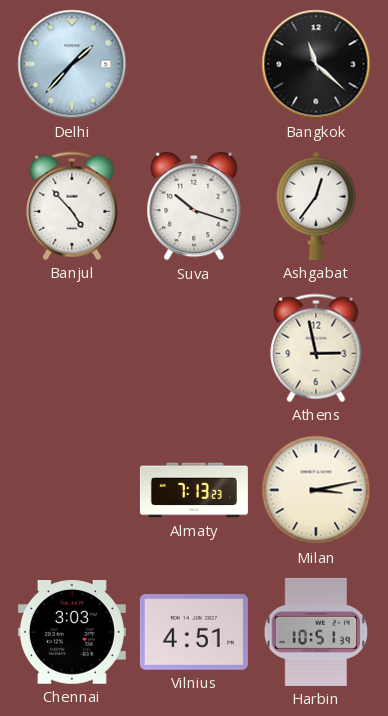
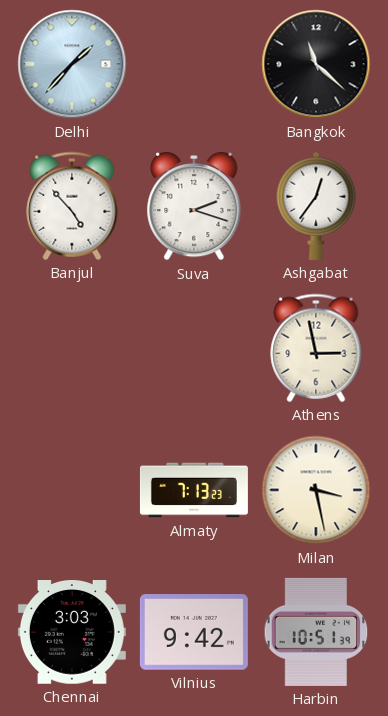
Suva: 10:18 -> 2:18
Milan: 3:13 -> 3:28
Vilnius: 4:51 -> 9:42
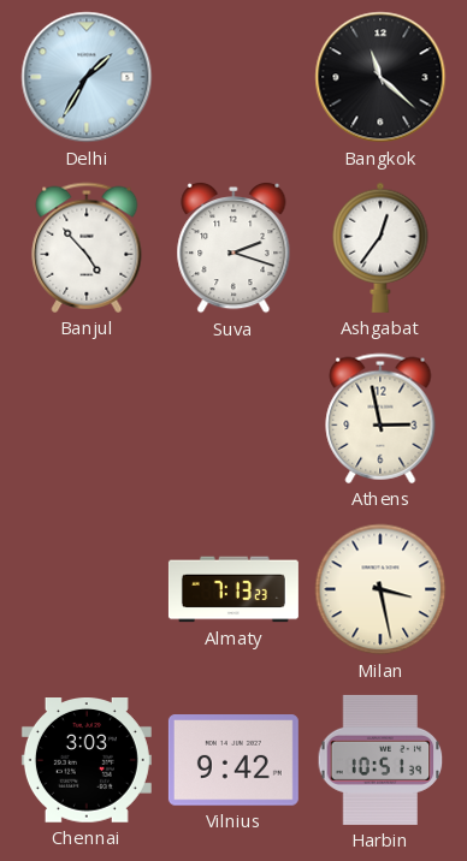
Delhi: 1:37 -> 1:35
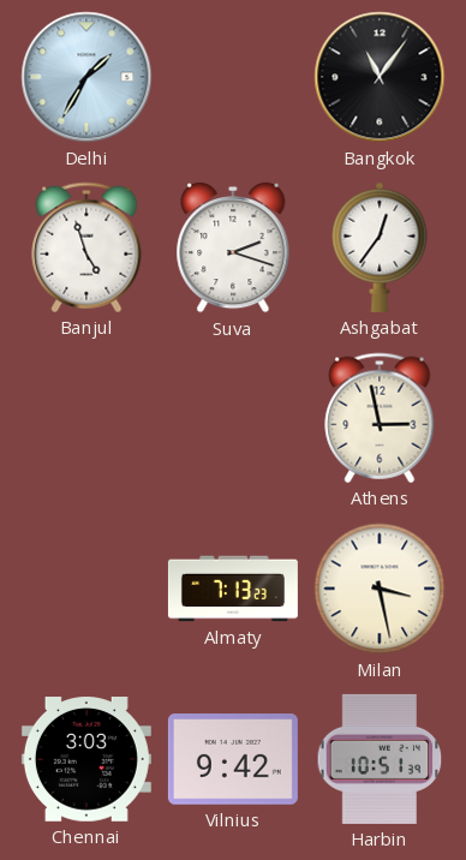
Bangkok: 11:22 -> 11:06
Banjul: 4:53 -> 4:57
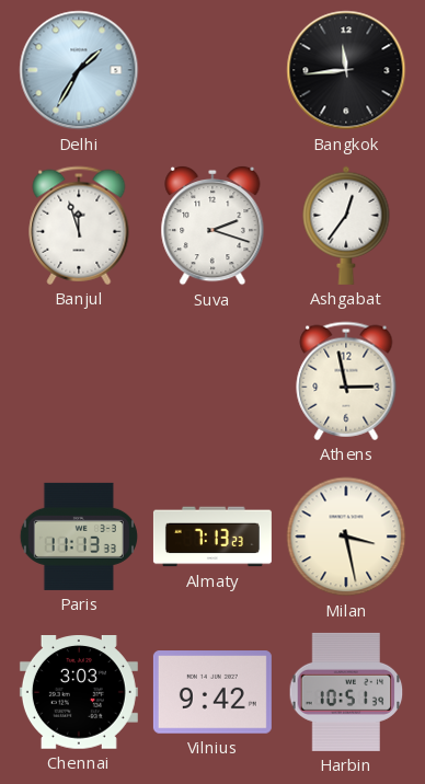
Bangkok: 11:06 -> 11:44
Banjul: 4:57 -> 11:57
Paris: none -> 11:13
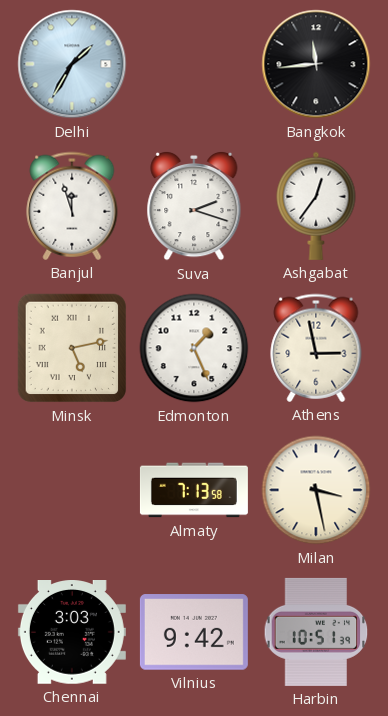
Minsk: none -> 5:13
Edmonton: none -> 1:26
Paris: 11:13 -> none
Almaty: 7:13:23 -> 7:13:58
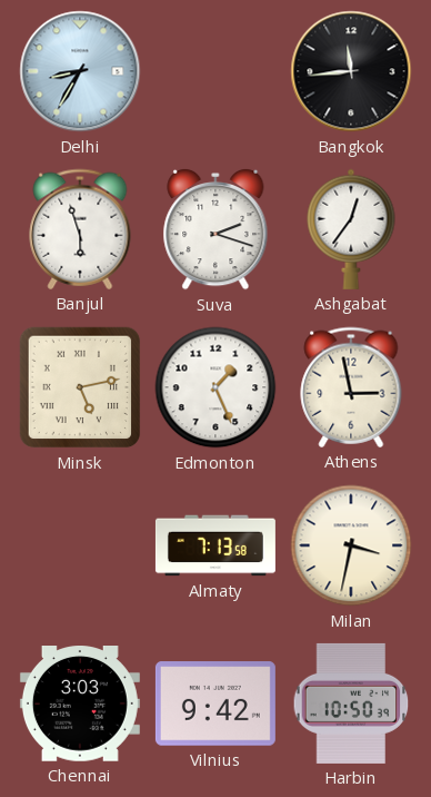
Delhi: 1:35 -> 8:35
Banjul: 11:57 -> 5:57
Milan: 3:28 -> 3:32
Harbin: 10:51 -> 10:50
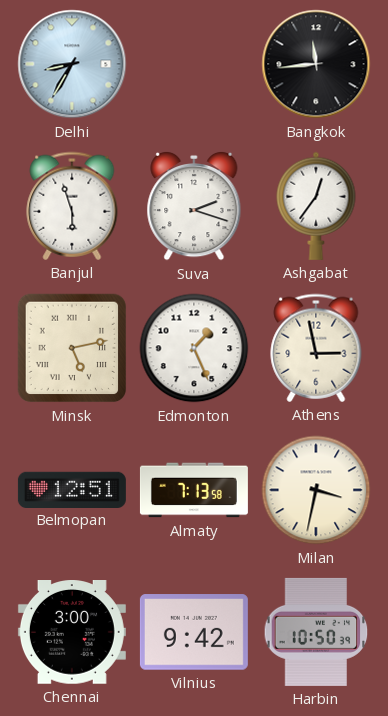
Belmopan: none -> 12:51
Chennai: 3:03 -> 3:00
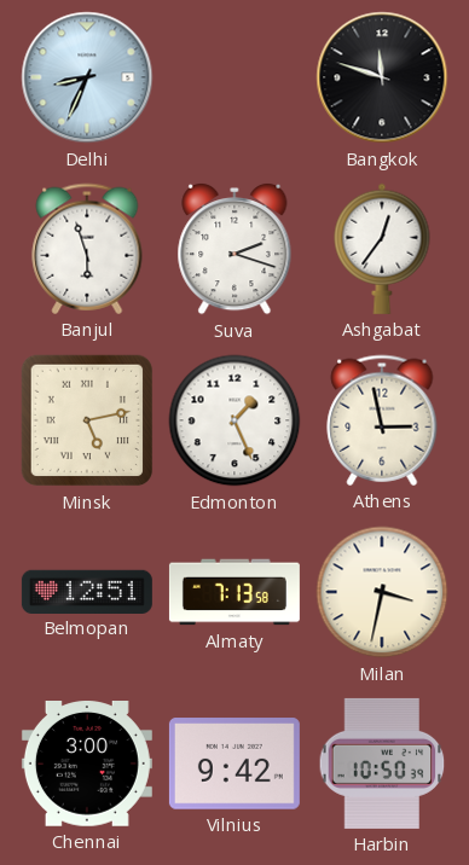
Delhi: 8:35 -> 8:34
Bangkok: 11:44 -> 11:48
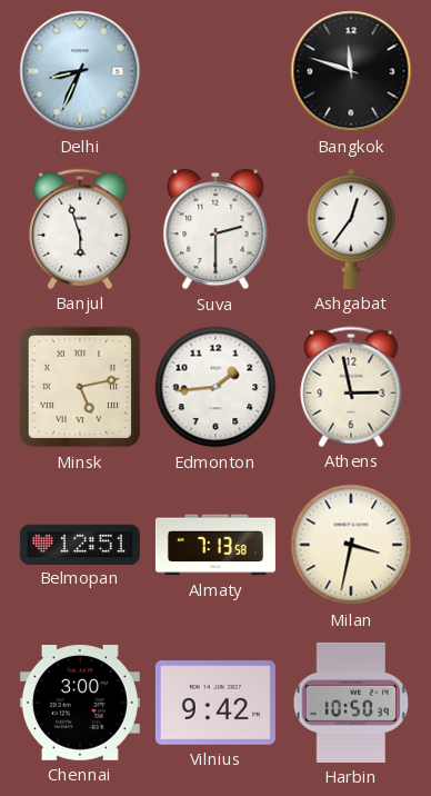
Suva: 2:18 -> 2:30
Edmonton: 1:26 -> 1:44
